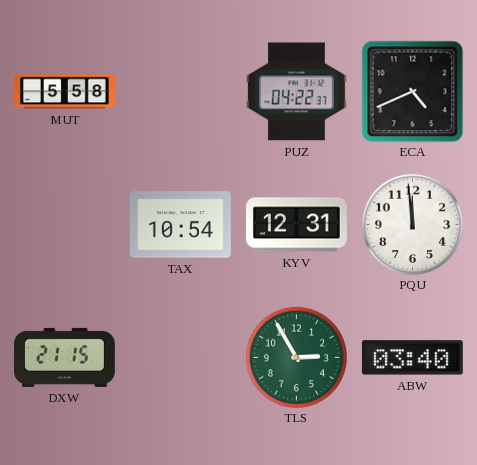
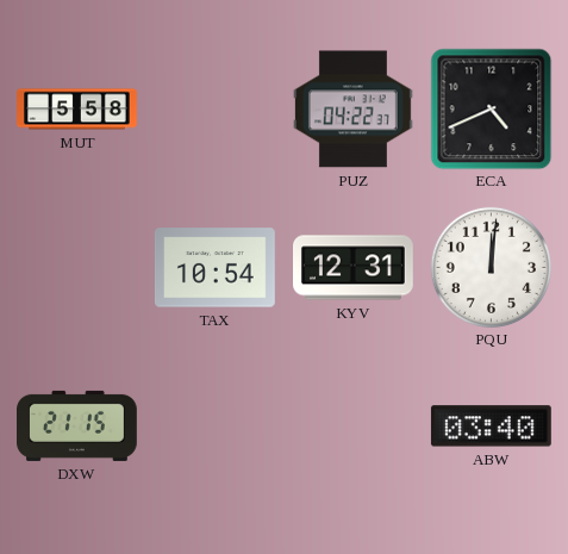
PQU: 11:59 -> 12:01
TLS: 2:55 -> none
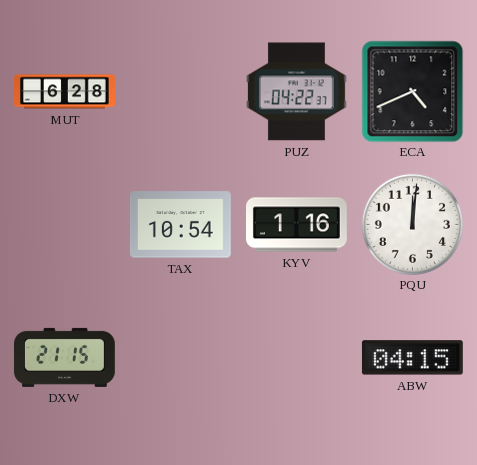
MUT: 5:58 -> 6:28
KYV: 12:31 -> 1:16
ABW: 03:40 -> 04:15
